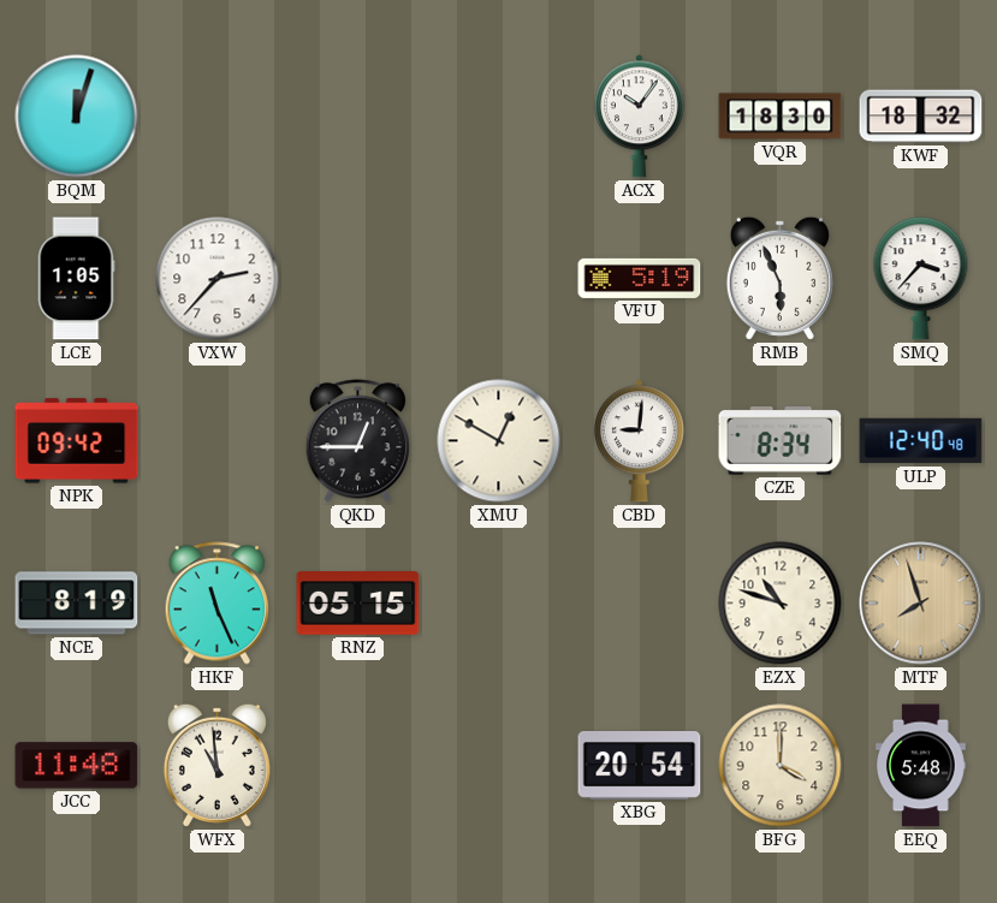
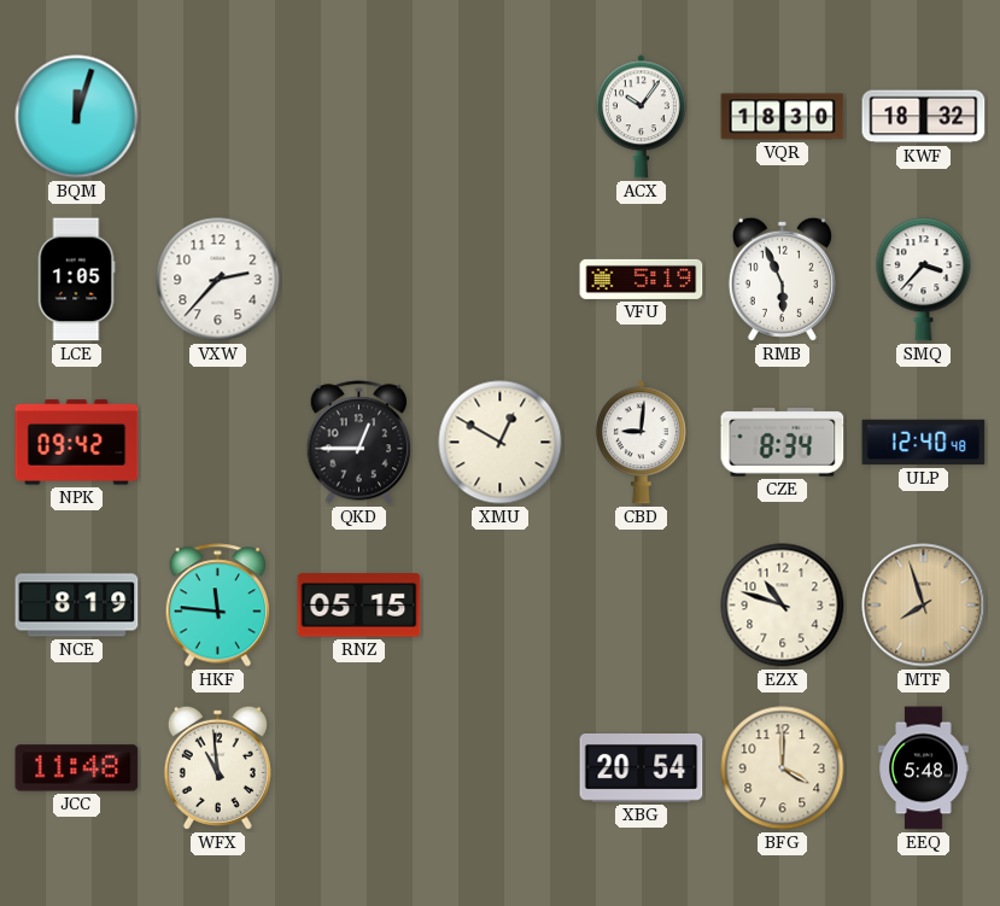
HKF: 11:26 -> 11:46
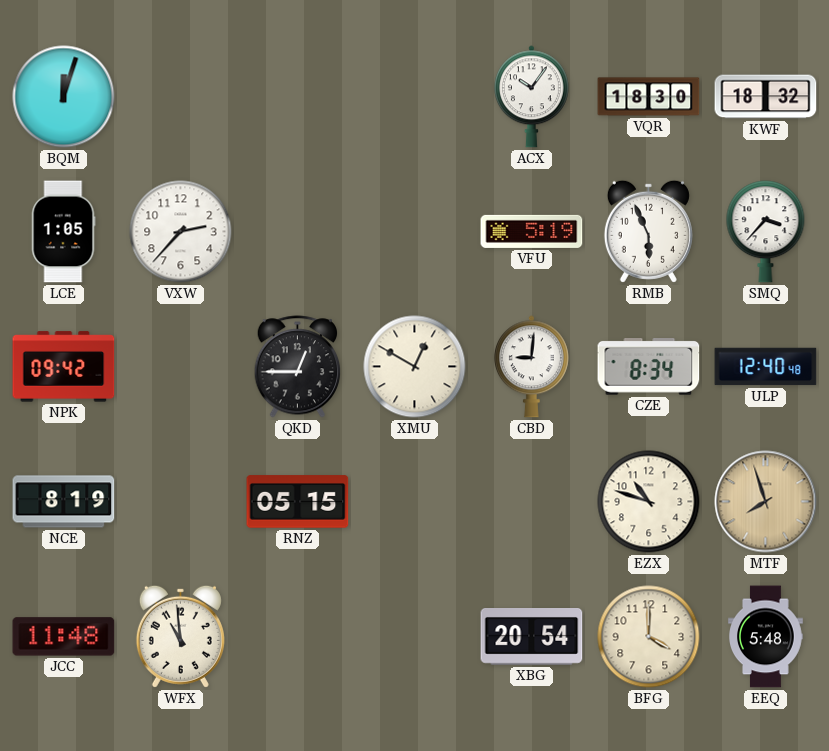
HKF: 11:46 -> none
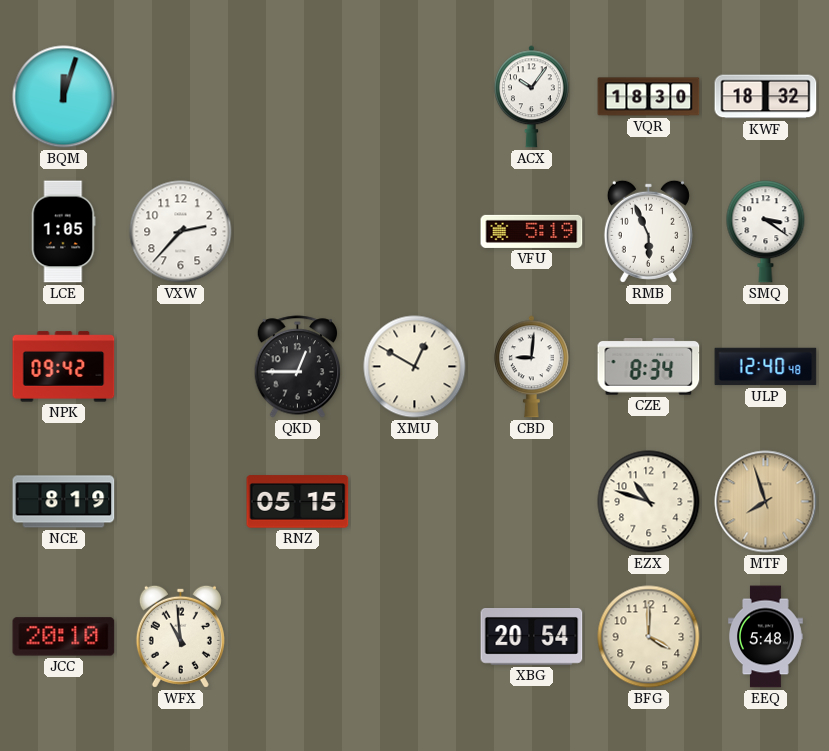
SMQ: 3:37 -> 3:21
JCC: 11:48 -> 20:10
